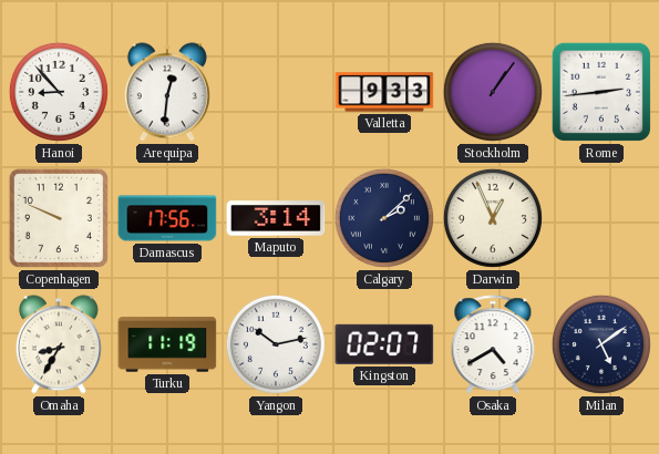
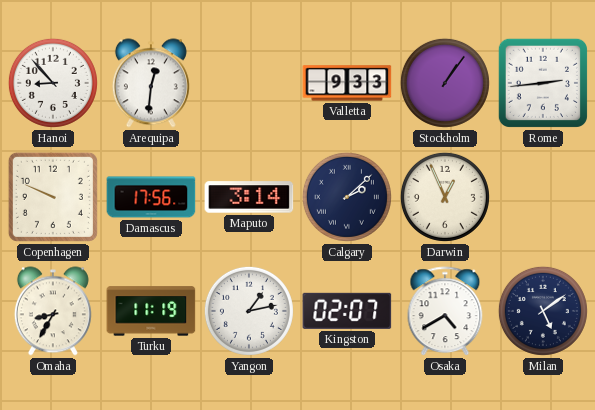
Yangon: 10:13 -> 1:13
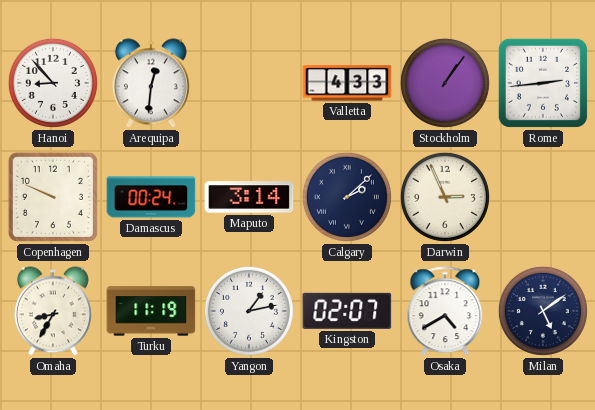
Valletta: 9:33 -> 4:33
Damascus: 17:56 -> 00:24
Darwin: 12:56 -> 2:56
